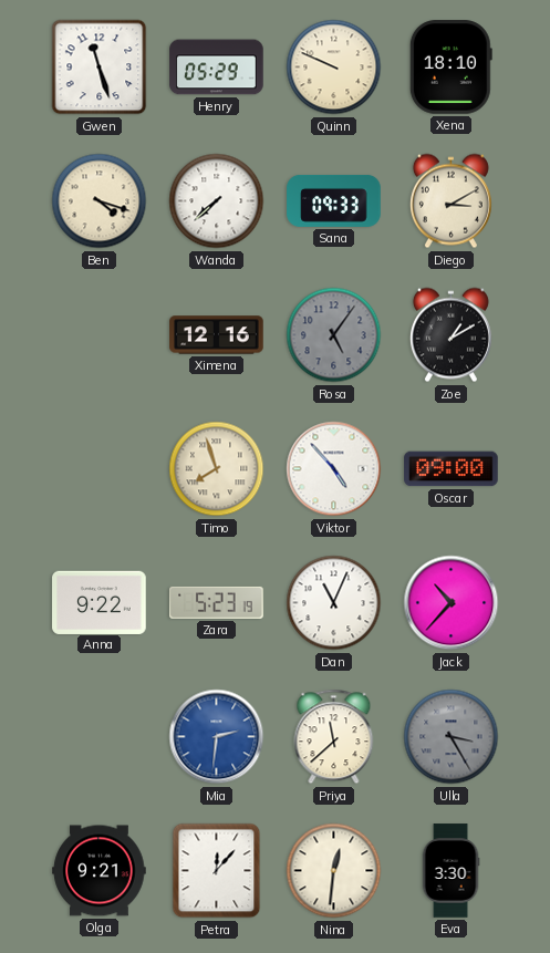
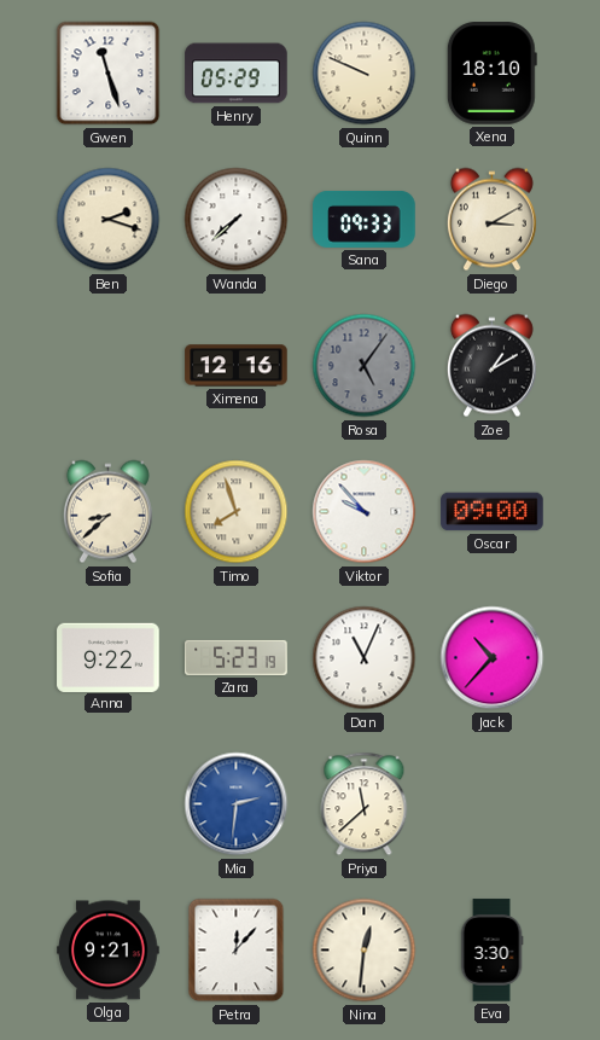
Ben: 4:18 -> 2:18
Sofia: none -> 8:38
Viktor: 4:53 -> 9:53
Ulla: 3:25 -> none
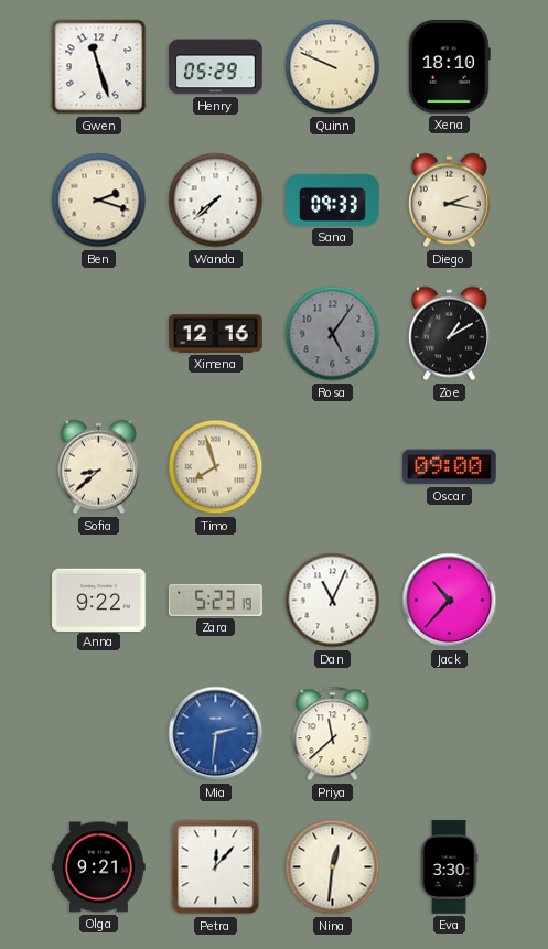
Diego: 3:10 -> 2:17
Viktor: 9:53 -> none
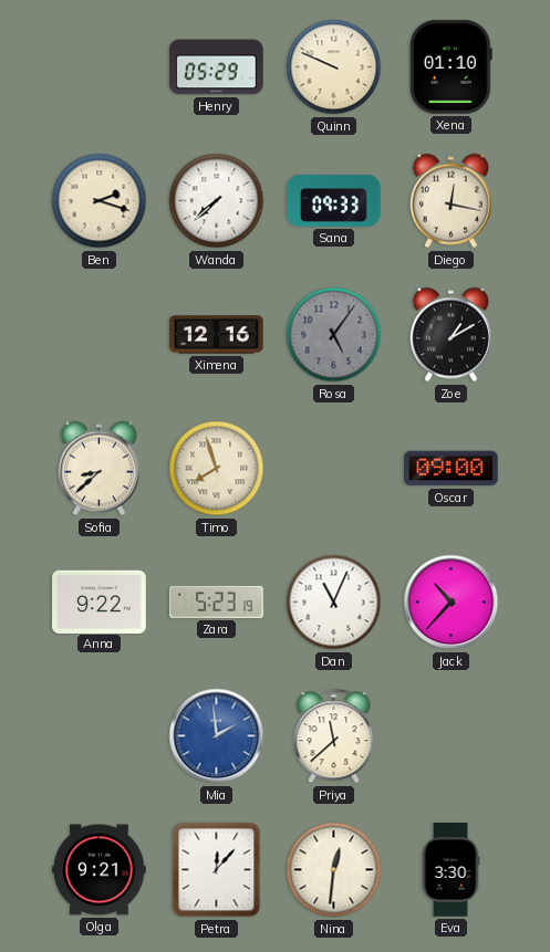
Gwen: 11:27 -> none
Xena: 18:10 -> 01:10
Diego: 2:17 -> 12:17
Mia: 2:31 -> 1:59
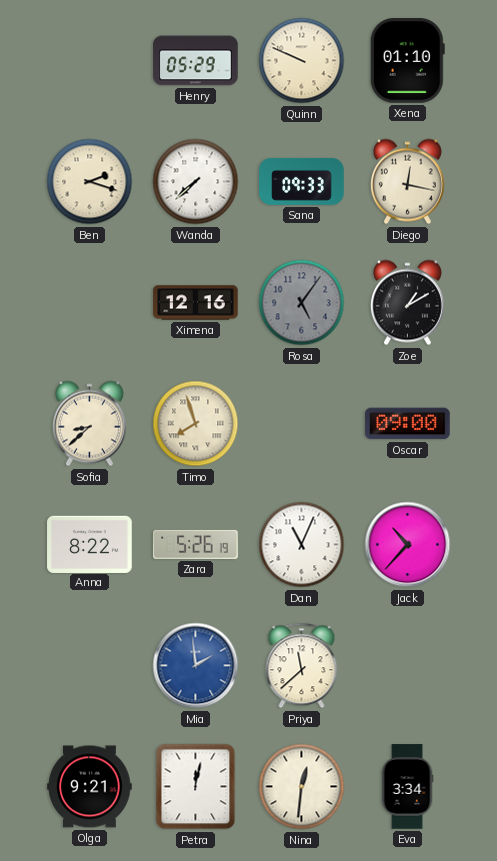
Anna: 9:22 -> 8:22
Zara: 5:23 -> 5:26
Petra: 12:07 -> 12:02
Eva: 3:30 -> 3:34
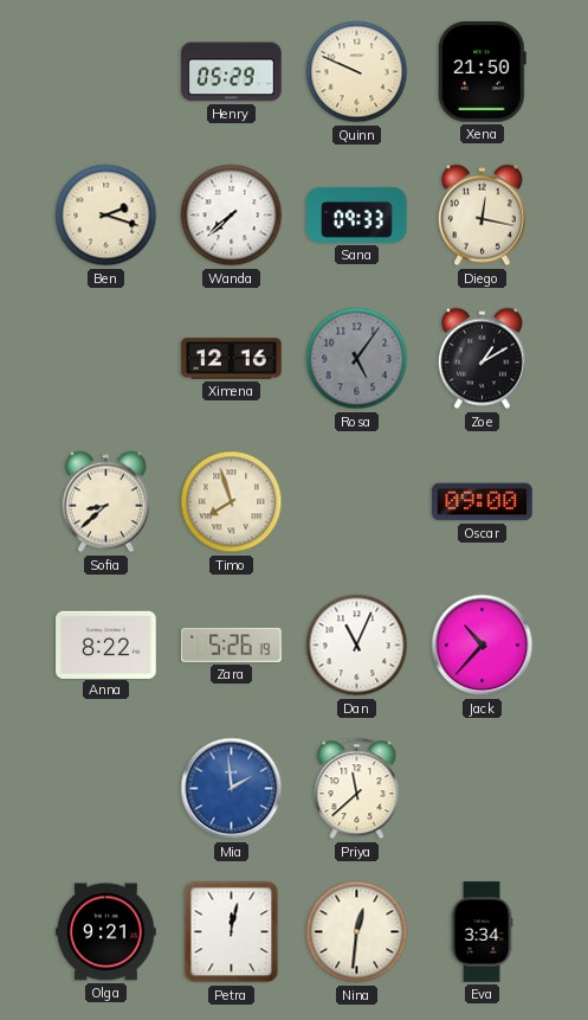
Xena: 01:10 -> 21:50
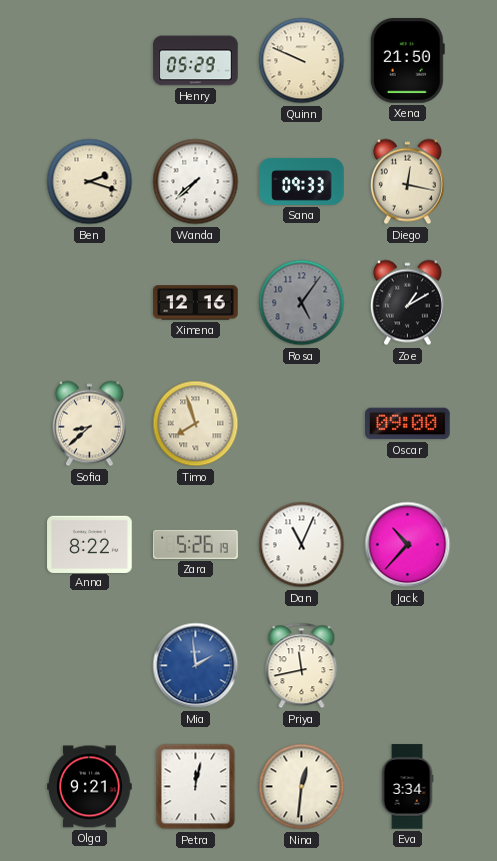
Priya: 11:38 -> 11:43
